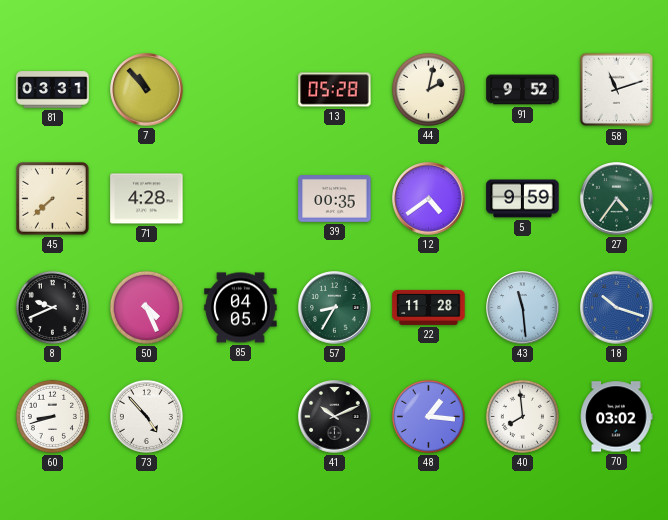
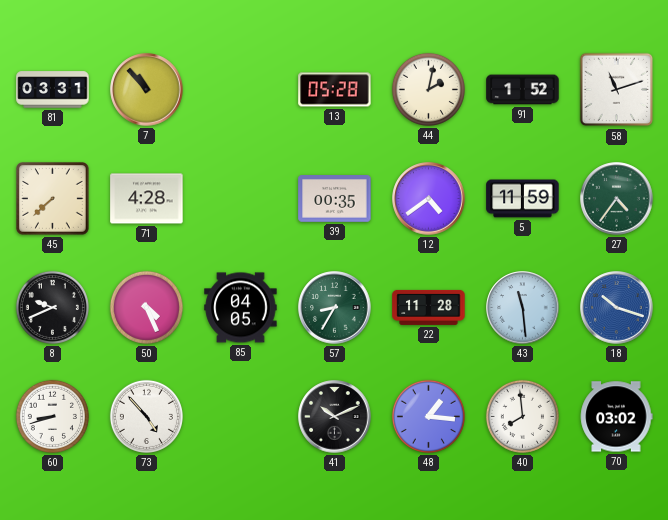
91: 9:52 -> 1:52
5: 9:59 -> 11:59
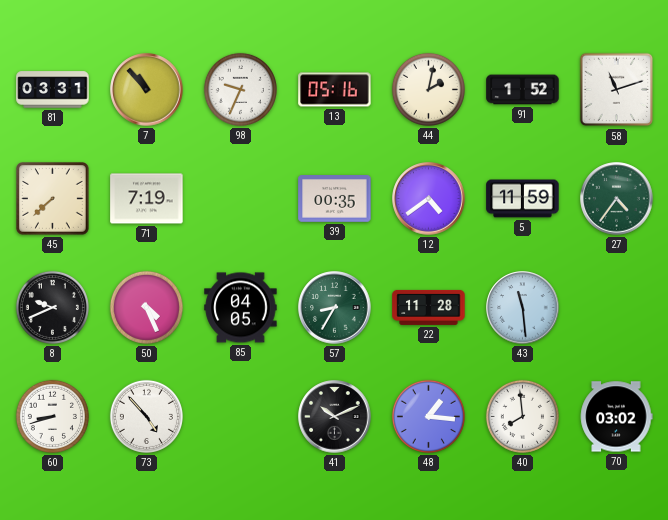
98: none -> 9:34
13: 05:28 -> 05:16
71: 4:28 -> 7:19
18: 10:18 -> none
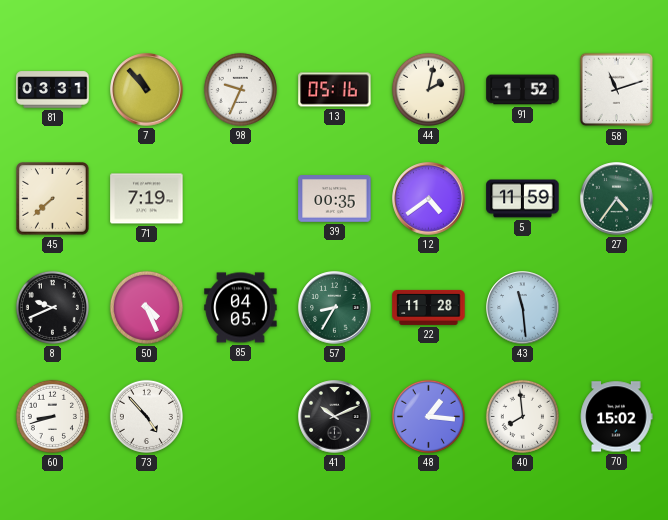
70: 03:02 -> 15:02
